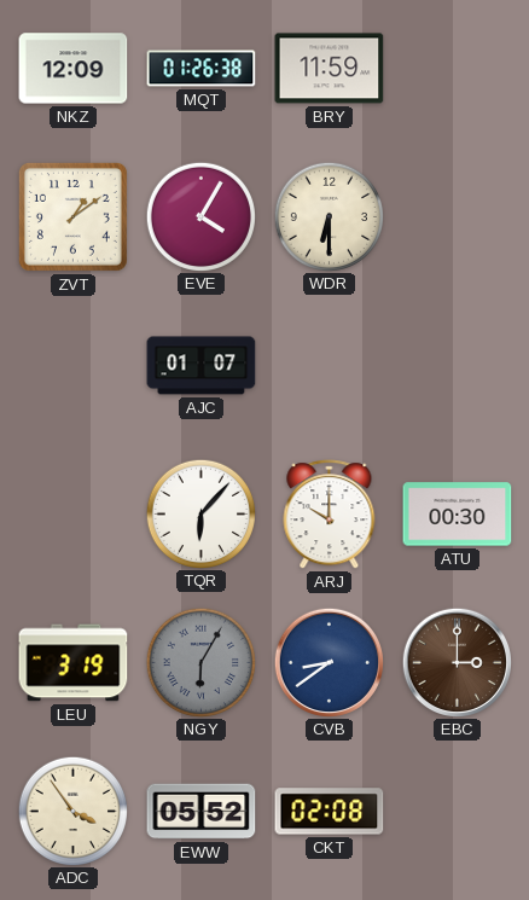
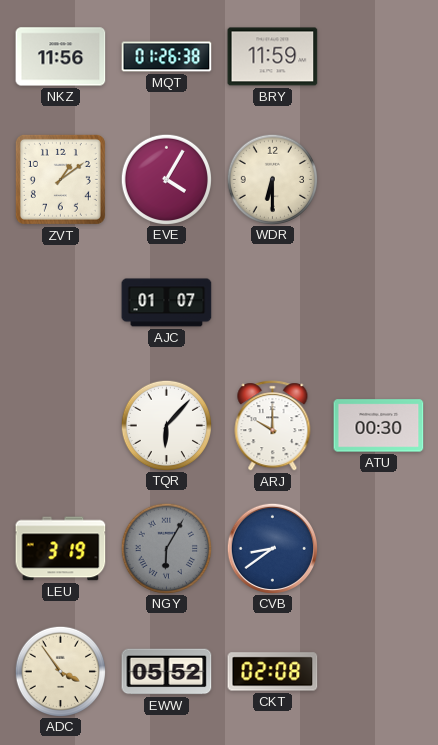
NKZ: 12:09 -> 11:56
EBC: 3:00 -> none
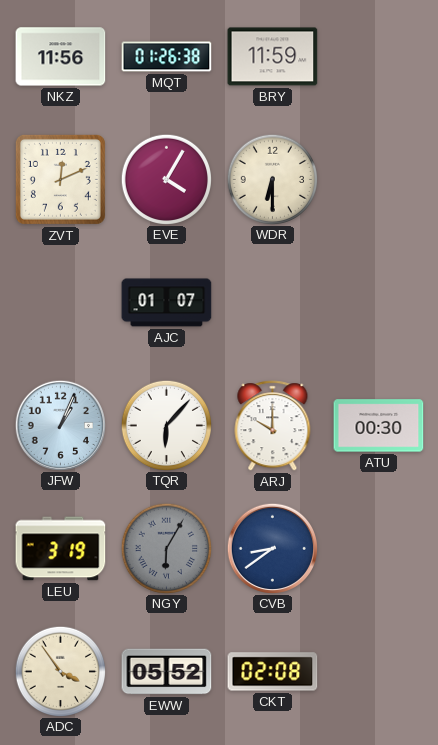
ZVT: 1:09 -> 12:11
JFW: none -> 1:04
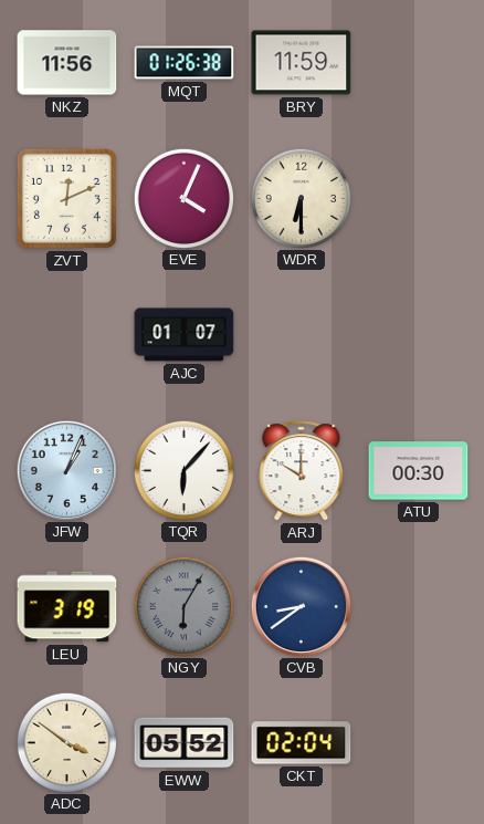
EVE: 4:05 -> 4:04
ADC: 3:54 -> 3:51
CKT: 02:08 -> 02:04
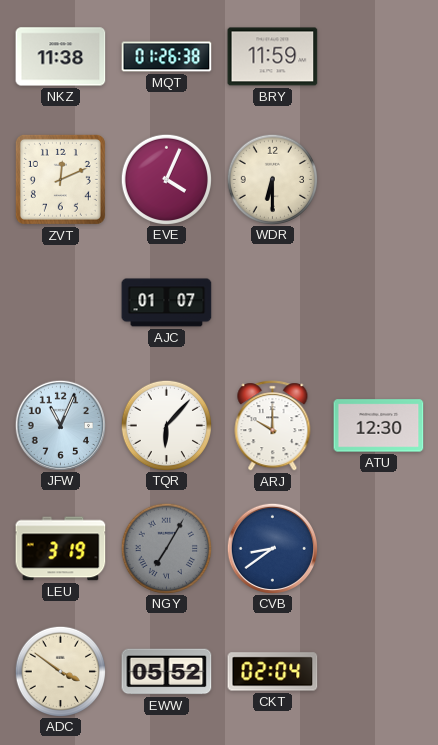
NKZ: 11:56 -> 11:38
JFW: 1:04 -> 11:04
ATU: 00:30 -> 12:30
NGY: 6:05 -> 7:05
